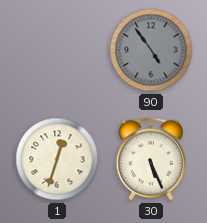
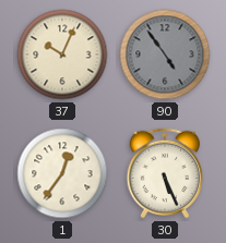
37: none -> 10:04
1: 12:33 -> 12:36
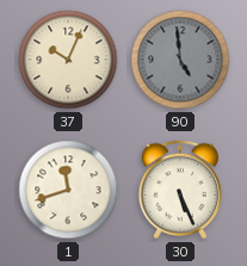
90: 4:54 -> 4:59
1: 12:36 -> 11:42
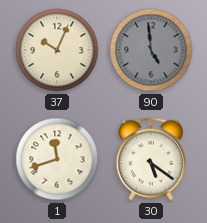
30: 5:26 -> 5:21
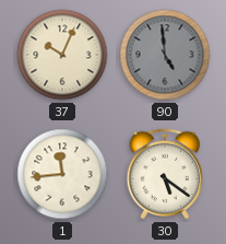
1: 11:42 -> 11:44
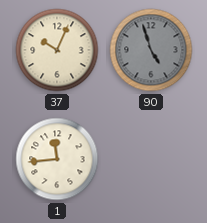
90: 4:59 -> 4:57
30: 5:21 -> none
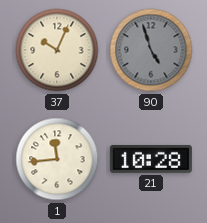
21: none -> 10:28
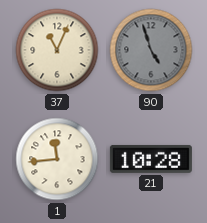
37: 10:04 -> 11:04
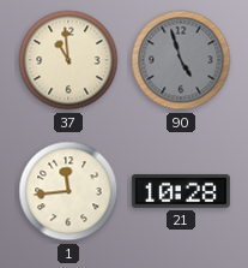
37: 11:04 -> 10:59
